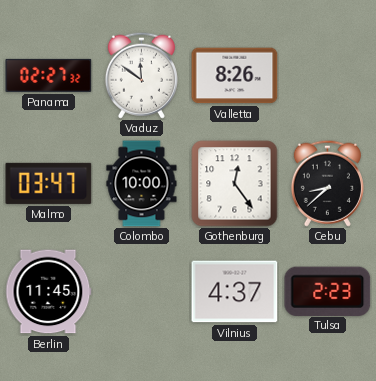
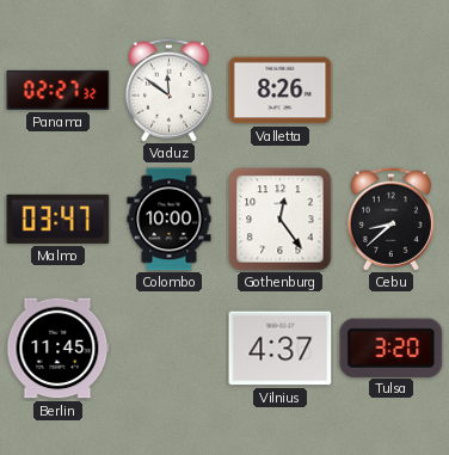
Tulsa: 2:23 -> 3:20
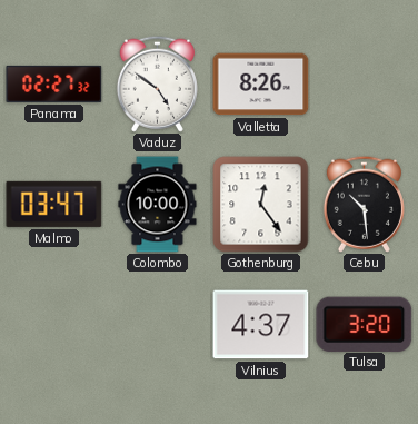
Vaduz: 11:51 -> 4:51
Cebu: 8:38 -> 10:29
Berlin: 11:45 -> none
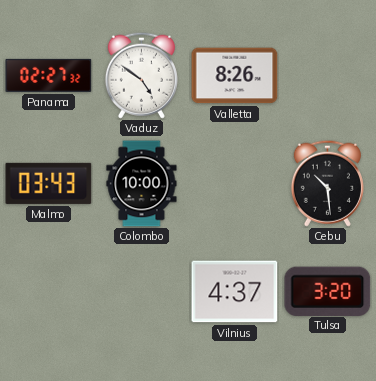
Malmo: 03:47 -> 03:43
Gothenburg: 12:24 -> none
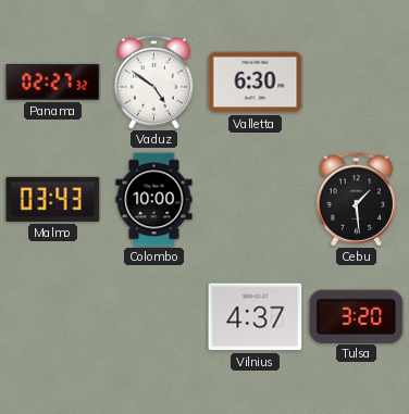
Valletta: 8:26 -> 6:30
Cebu: 10:29 -> 1:29
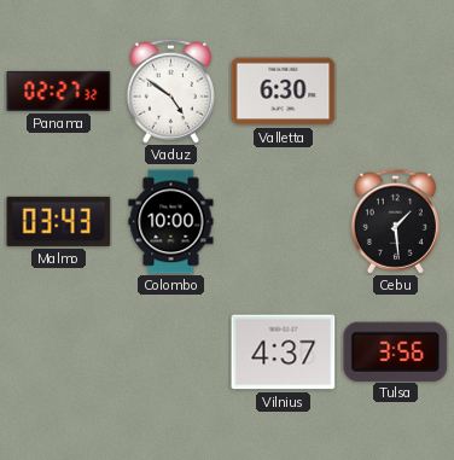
Tulsa: 3:20 -> 3:56
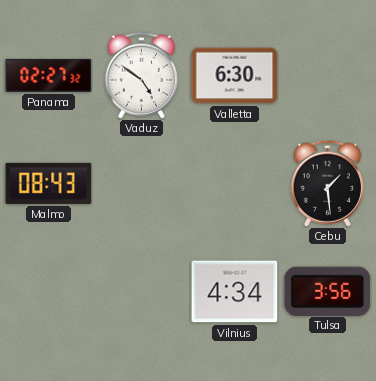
Malmo: 03:43 -> 08:43
Colombo: 10:00 -> none
Vilnius: 4:37 -> 4:34
